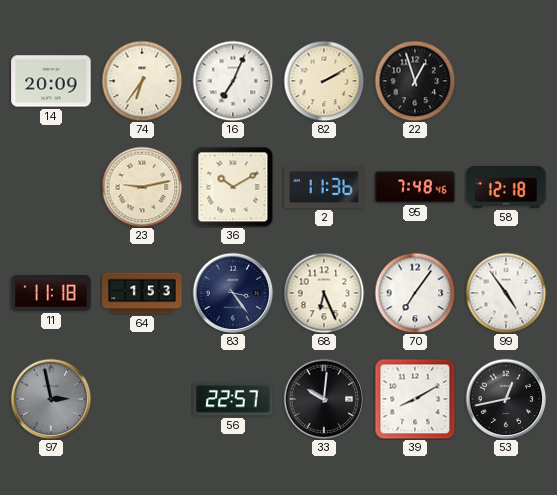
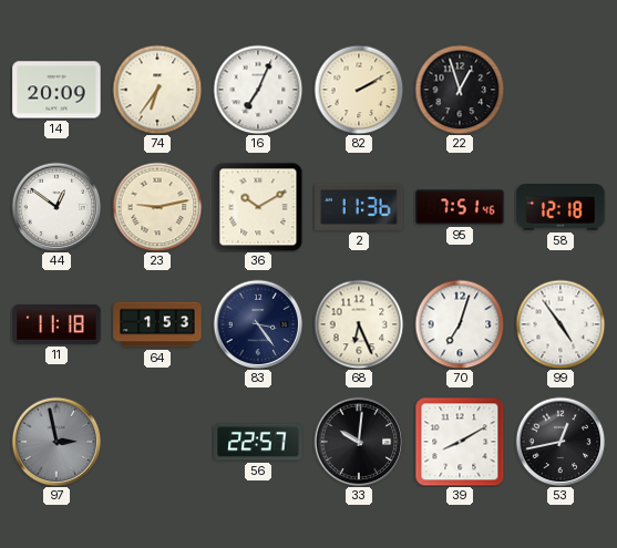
44: none -> 12:51
95: 7:48 -> 7:51
70: 7:06 -> 7:03
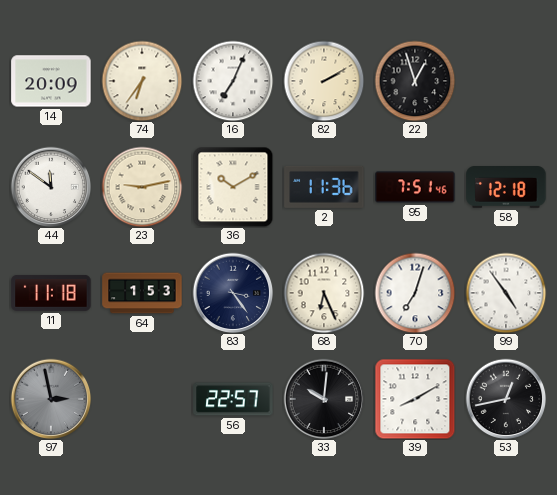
44: 12:51 -> 11:51
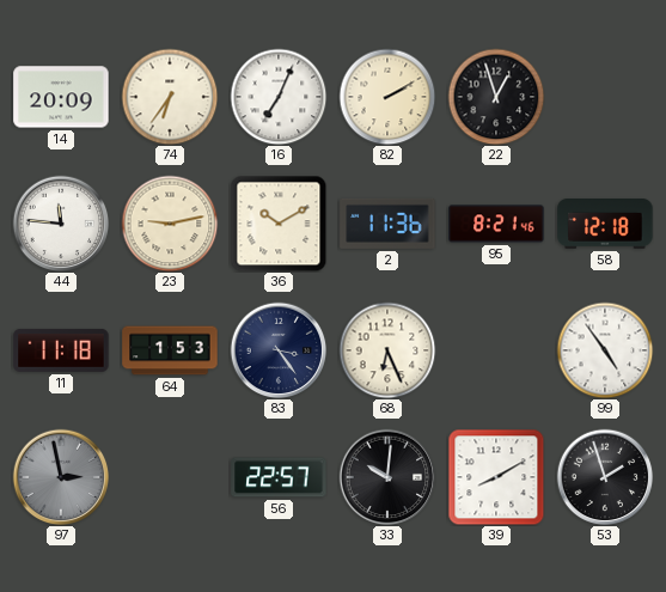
44: 11:51 -> 11:46
95: 7:51 -> 8:21
70: 7:03 -> none
53: 12:43 -> 1:57
